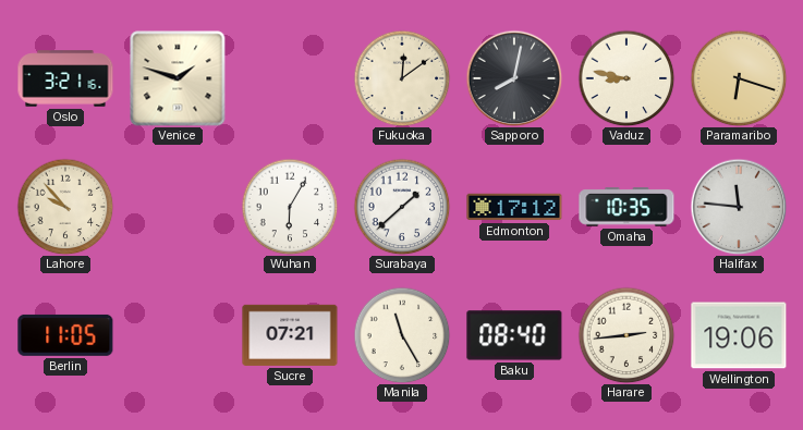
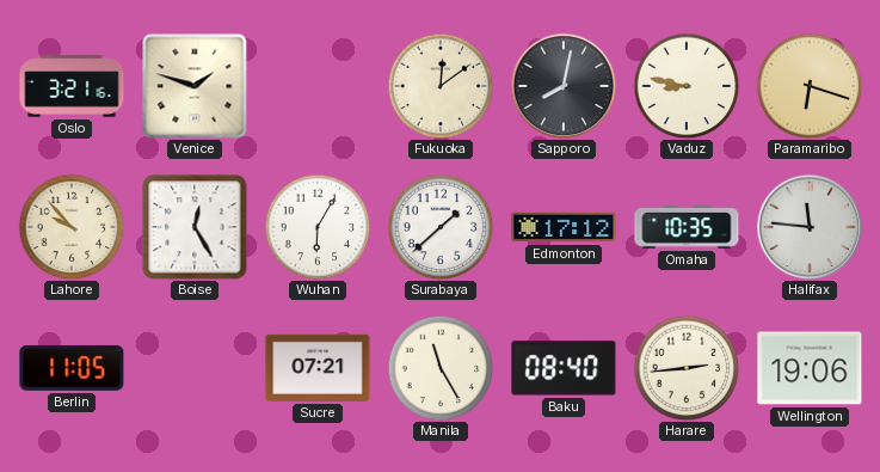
Boise: none -> 12:25
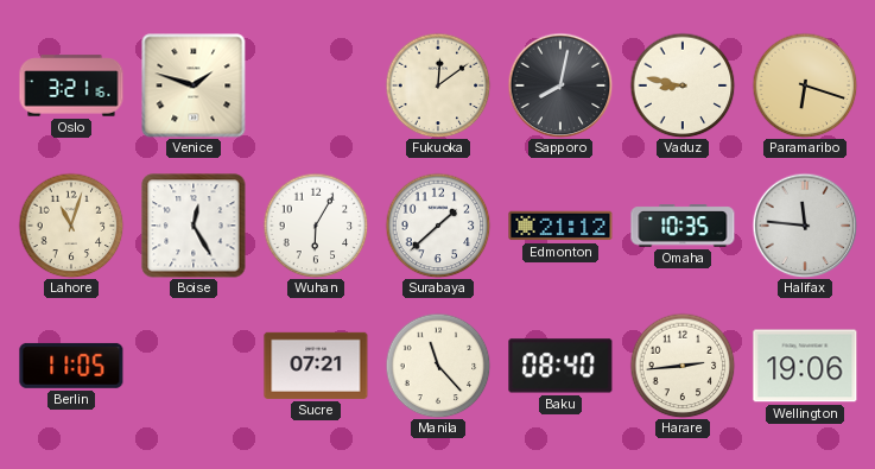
Lahore: 9:53 -> 11:03
Edmonton: 17:12 -> 21:12
Manila: 11:25 -> 11:23
